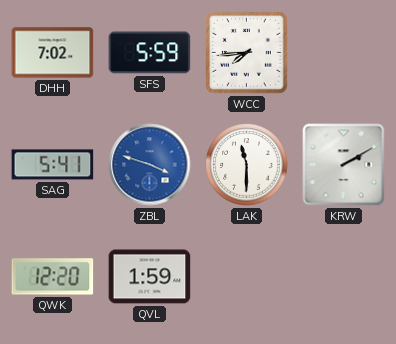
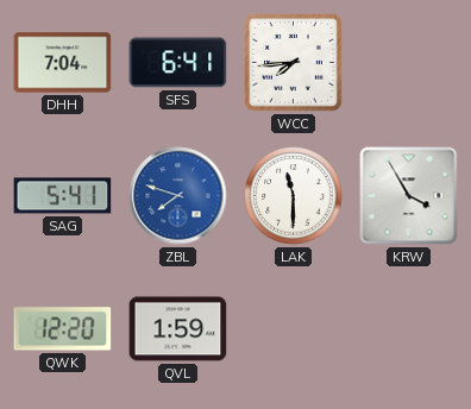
DHH: 7:02 -> 7:04
SFS: 5:59 -> 6:41
ZBL: 3:48 -> 7:48
KRW: 2:10 -> 3:55
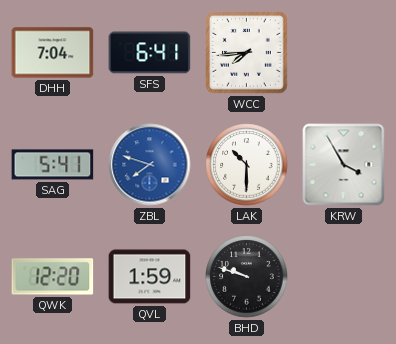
LAK: 11:30 -> 10:30
BHD: none -> 9:48
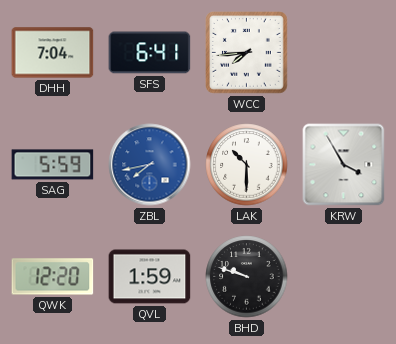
SAG: 5:41 -> 5:59
ZBL: 7:48 -> 7:43
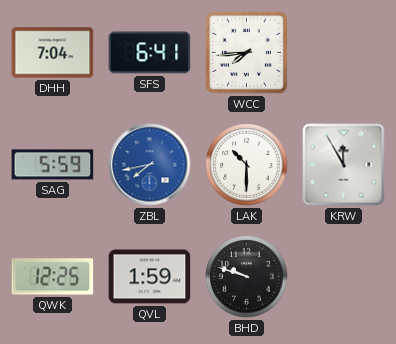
KRW: 3:55 -> 11:55
QWK: 12:20 -> 12:25
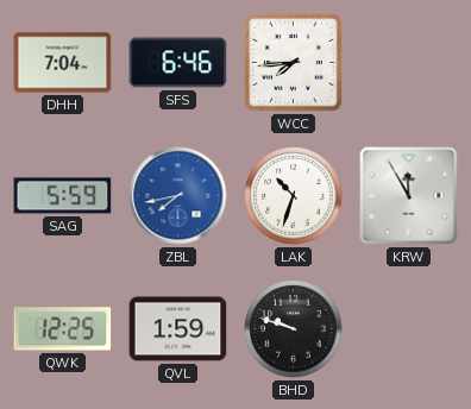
SFS: 6:41 -> 6:46
LAK: 10:30 -> 10:33
